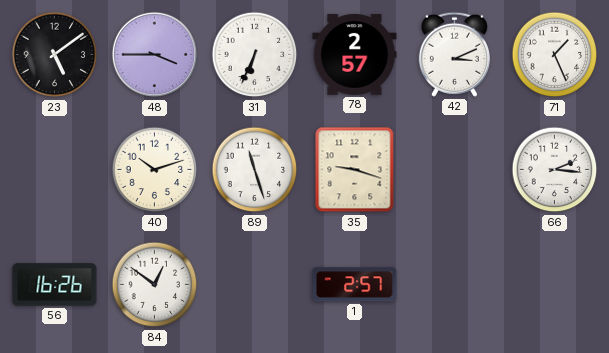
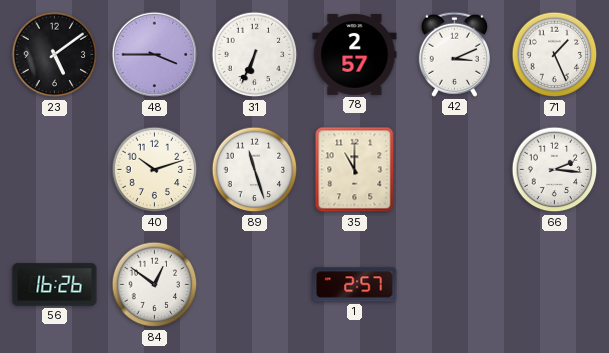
35: 9:18 -> 11:00
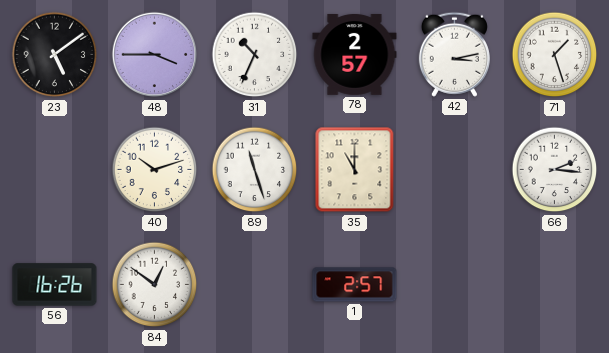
31: 6:34 -> 10:34
42: 3:11 -> 3:13
71: 1:26 -> 1:27
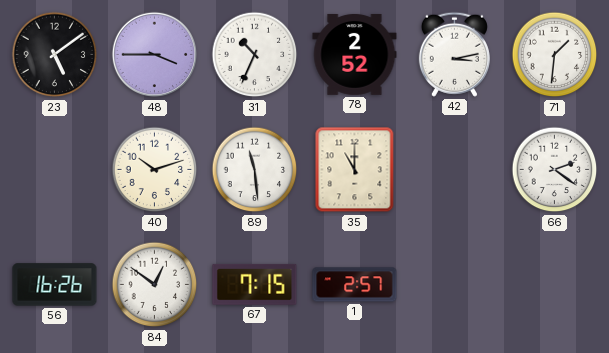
78: 2:57 -> 2:52
71: 1:27 -> 1:31
89: 11:27 -> 11:29
66: 2:16 -> 2:21
67: none -> 7:15
